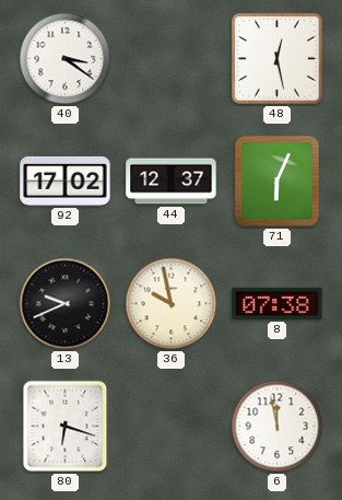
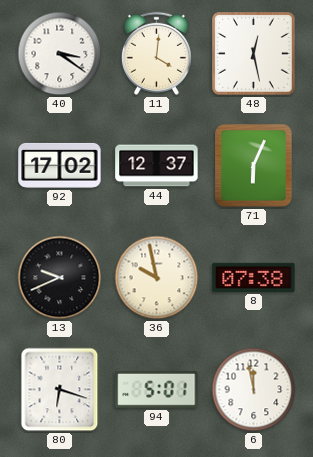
11: none -> 4:01
94: none -> 5:01
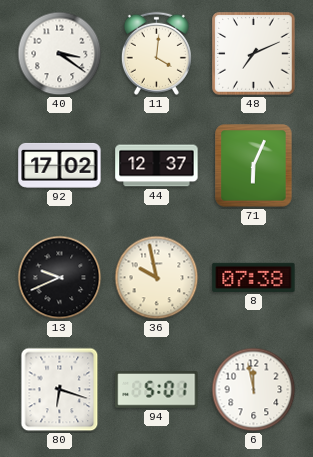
48: 12:28 -> 7:11
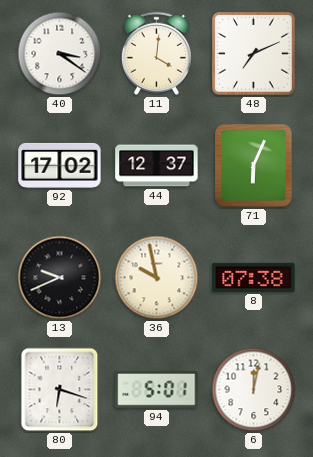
6: 11:58 -> 12:02
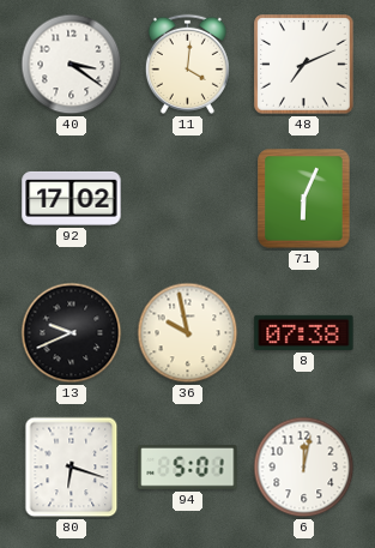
44: 12:37 -> none
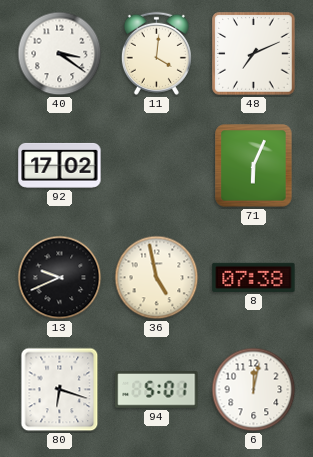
36: 9:58 -> 4:58
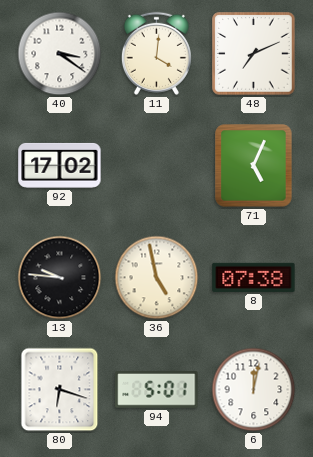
71: 6:04 -> 5:04
13: 9:41 -> 9:46
